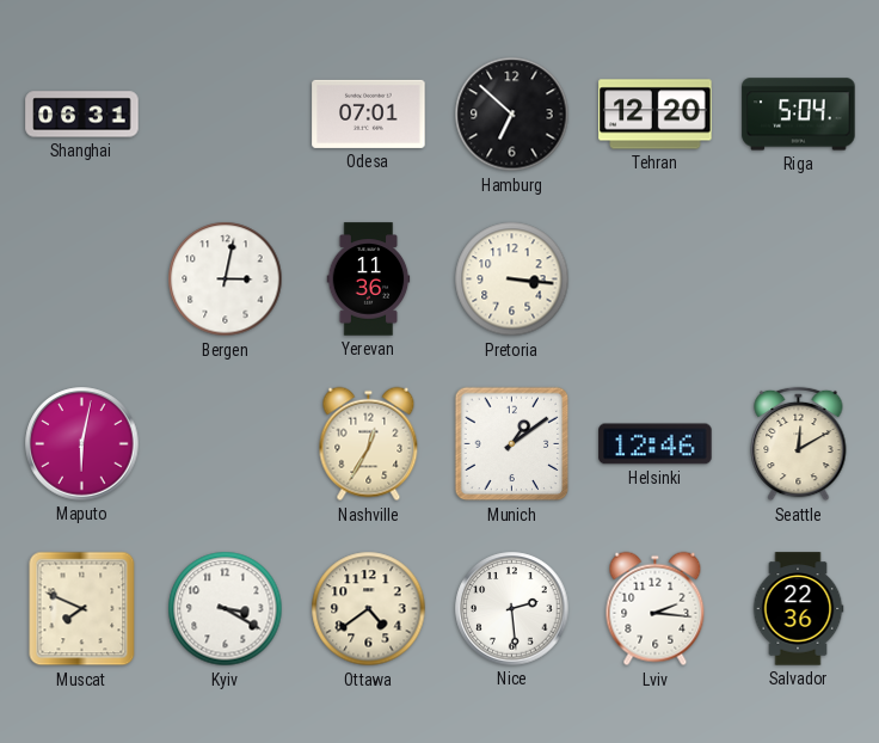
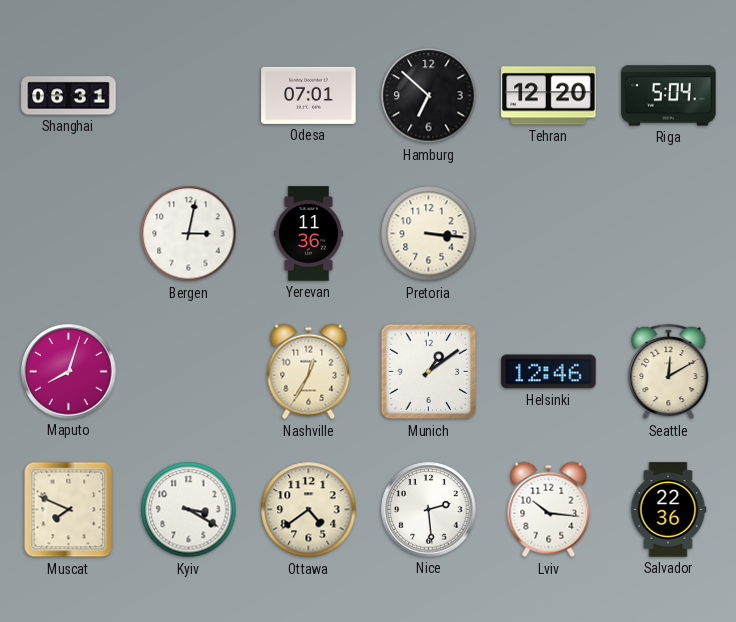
Maputo: 6:02 -> 8:03
Lviv: 2:16 -> 10:16
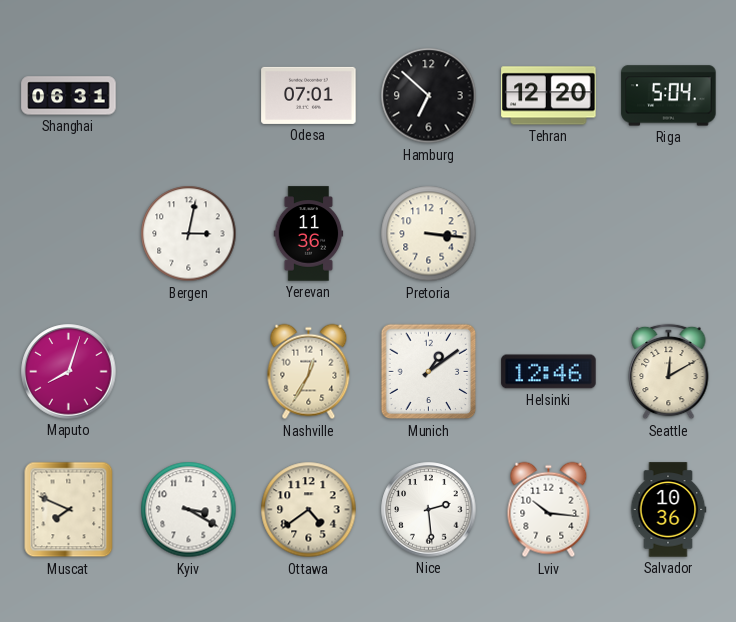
Salvador: 22:36 -> 10:36
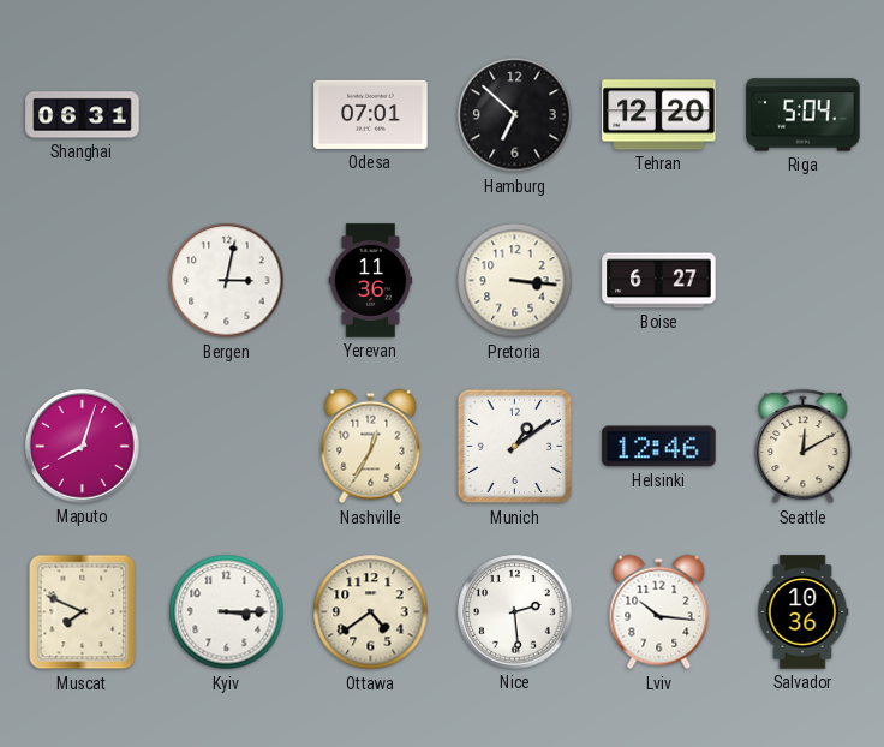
Boise: none -> 6:27
Kyiv: 3:20 -> 3:15
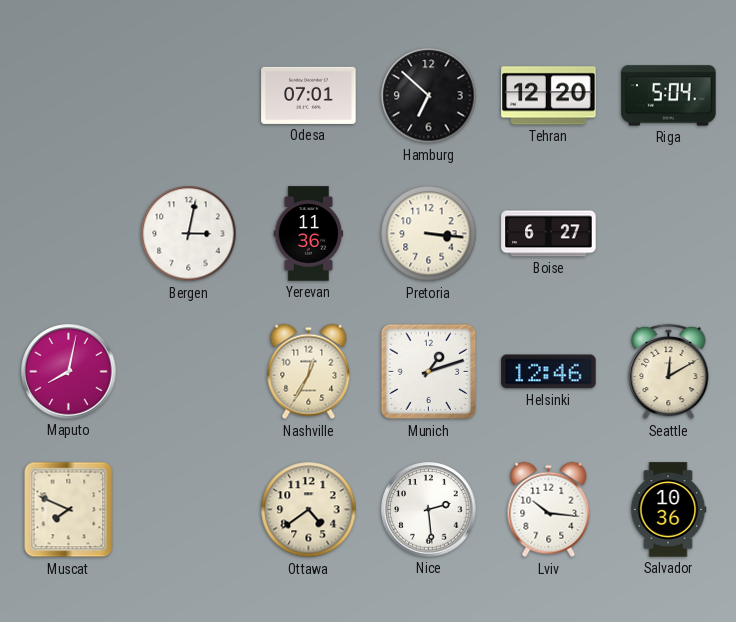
Shanghai: 06:31 -> none
Maputo: 8:03 -> 8:02
Munich: 1:09 -> 1:12
Kyiv: 3:15 -> none
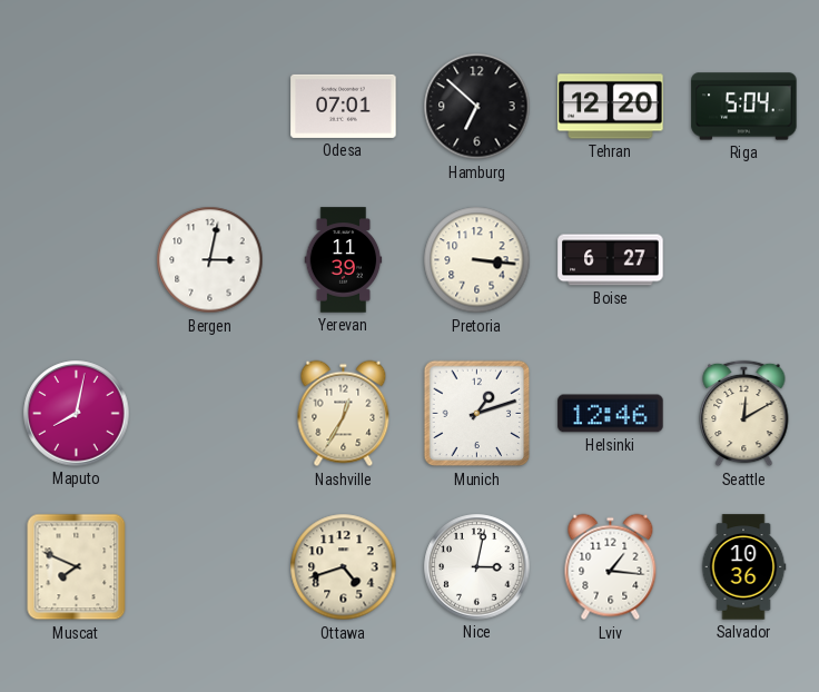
Yerevan: 11:36 -> 11:39
Ottawa: 4:39 -> 4:42
Nice: 2:29 -> 3:02
Lviv: 10:16 -> 1:16
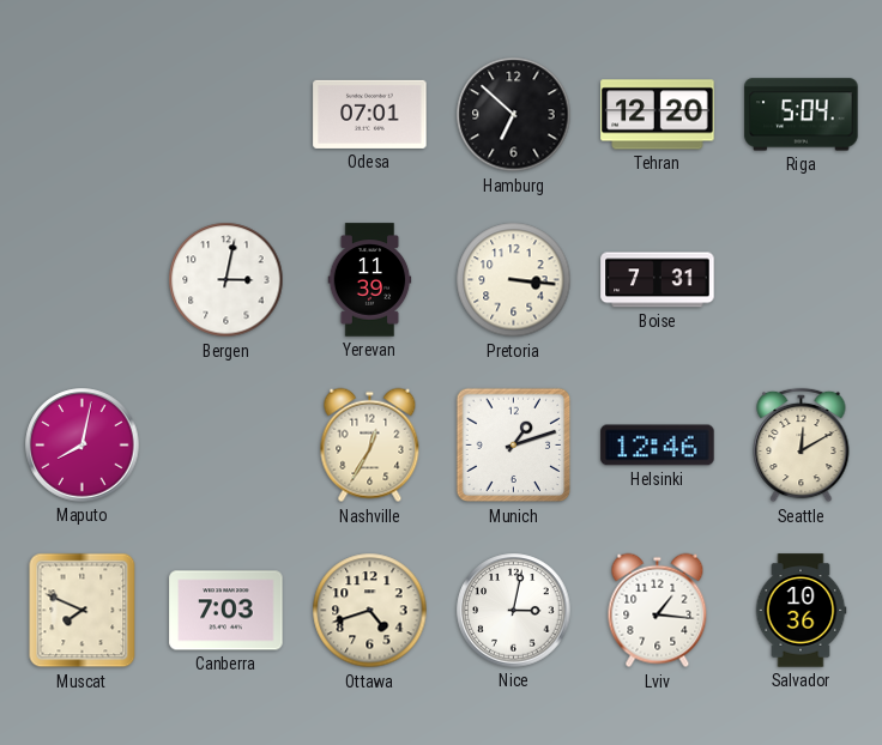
Boise: 6:27 -> 7:31
Canberra: none -> 7:03
